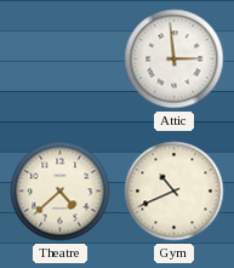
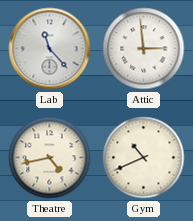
Lab: none -> 11:23
Theatre: 4:38 -> 4:43
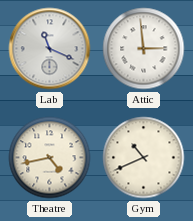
Lab: 11:23 -> 11:19
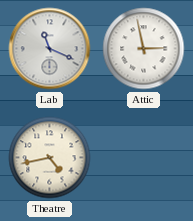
Attic: 2:59 -> 2:58
Gym: 10:41 -> none
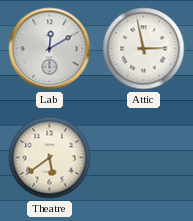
Lab: 11:19 -> 12:10
Theatre: 4:43 -> 5:39
